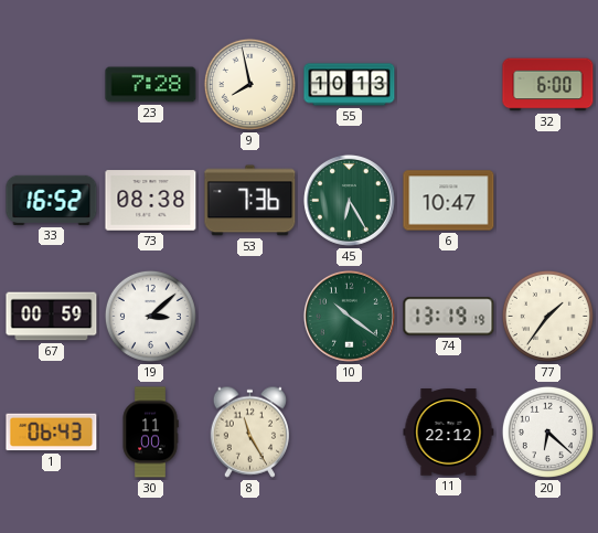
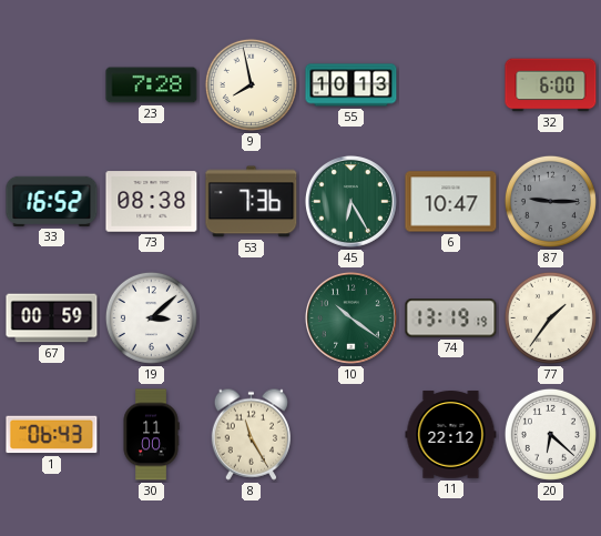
87: none -> 9:15
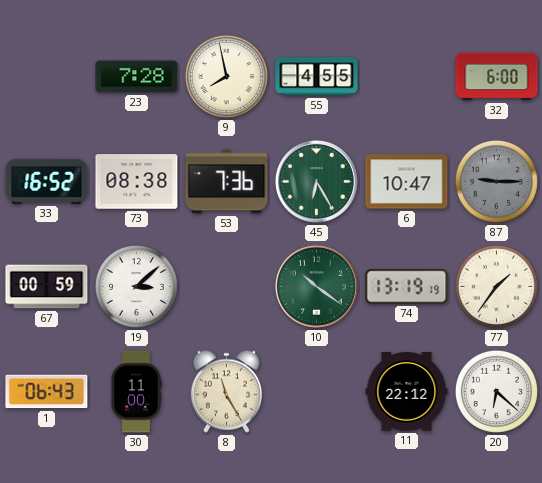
55: 10:13 -> 4:55
